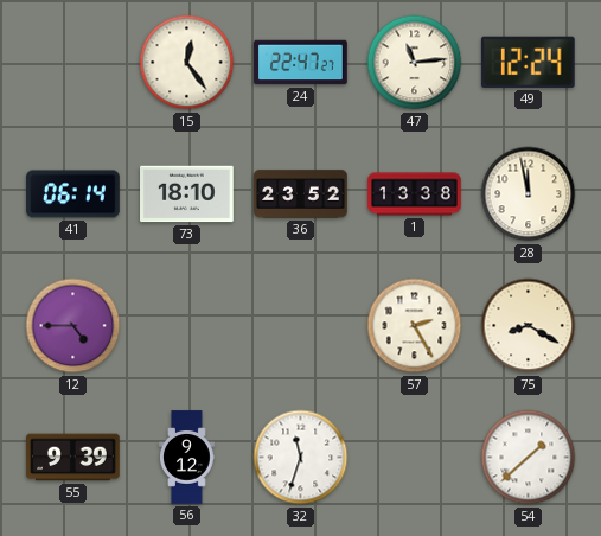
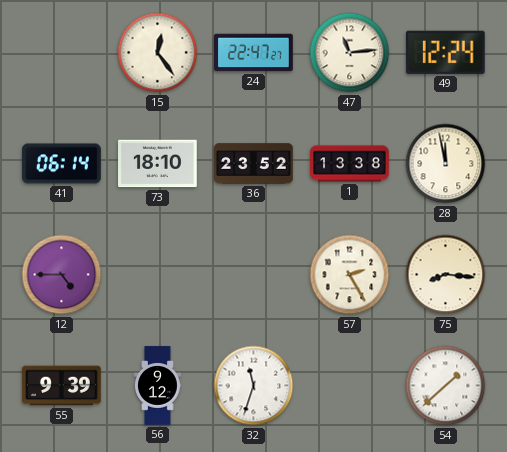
75: 8:20 -> 8:16
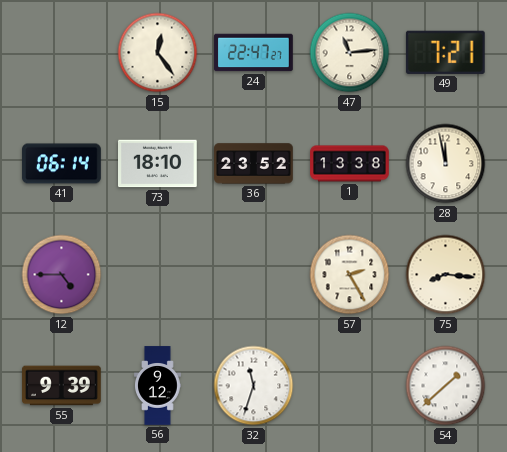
49: 12:24 -> 7:21
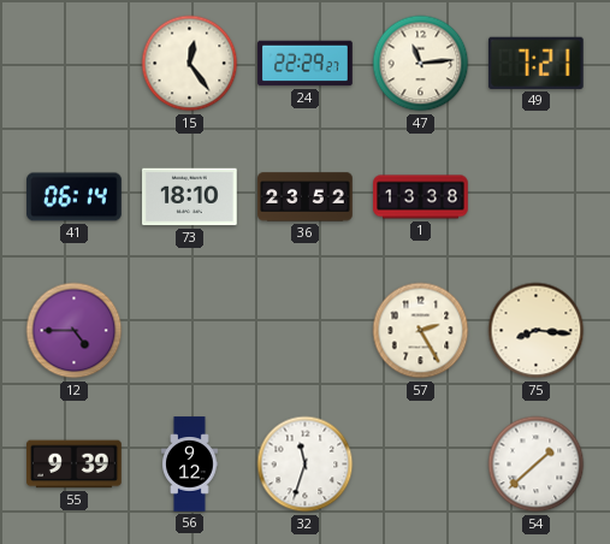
24: 22:47 -> 22:29
28: 11:58 -> none
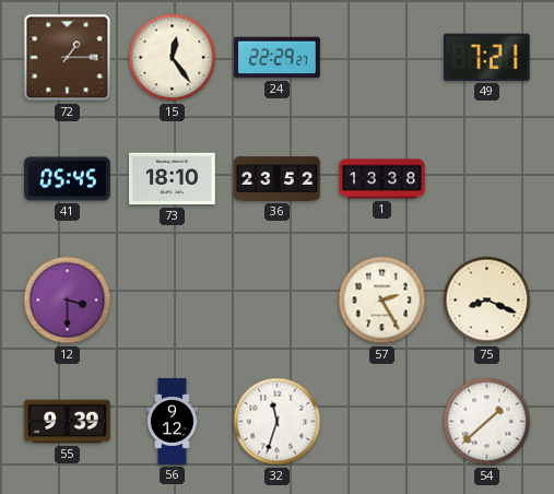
72: none -> 1:15
47: 11:14 -> none
41: 06:14 -> 05:45
12: 4:45 -> 3:30
75: 8:16 -> 8:19
